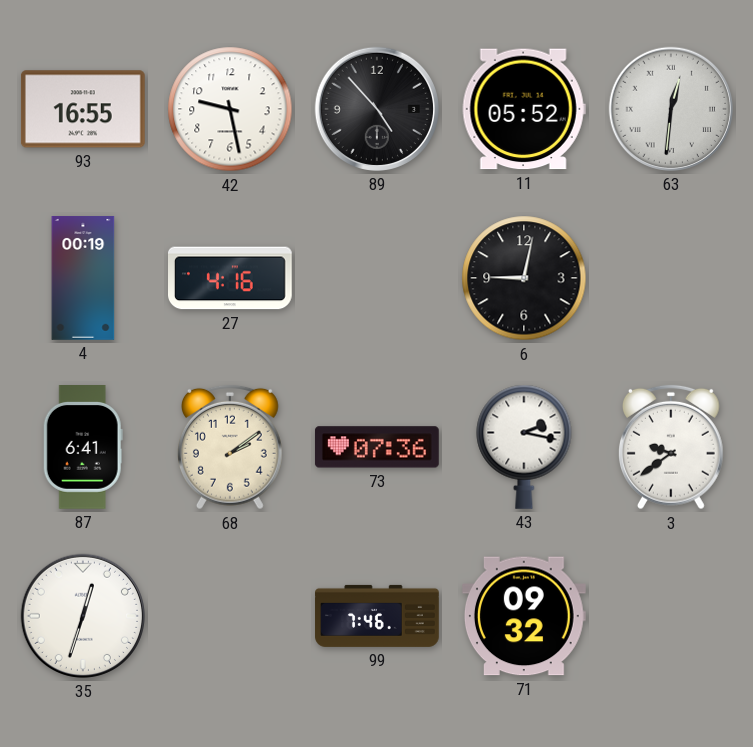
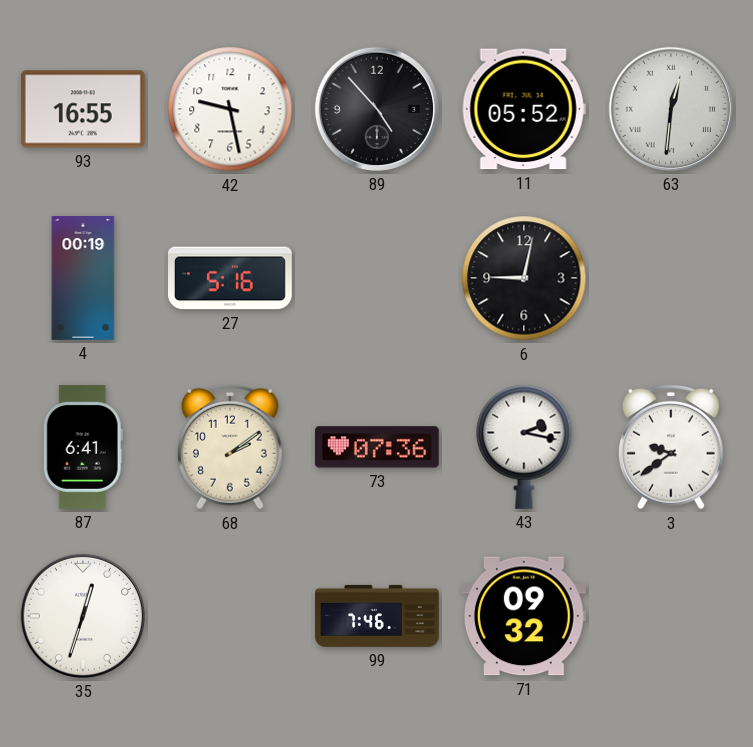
27: 4:16 -> 5:16
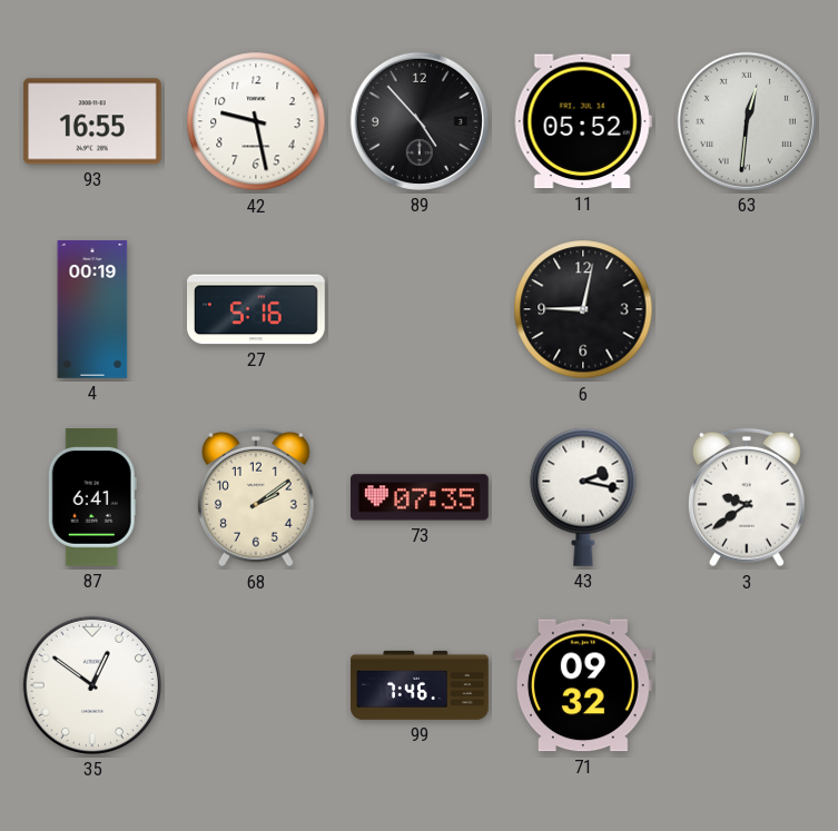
73: 07:36 -> 07:35
35: 12:33 -> 12:51
